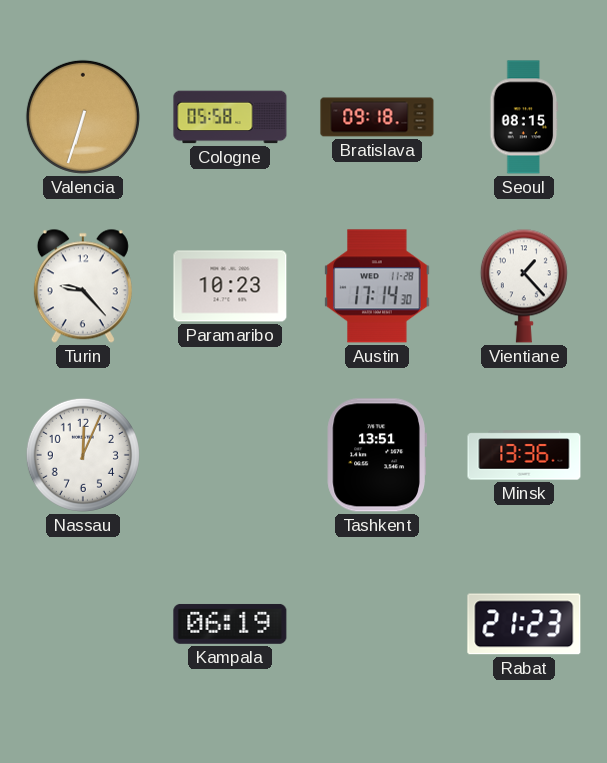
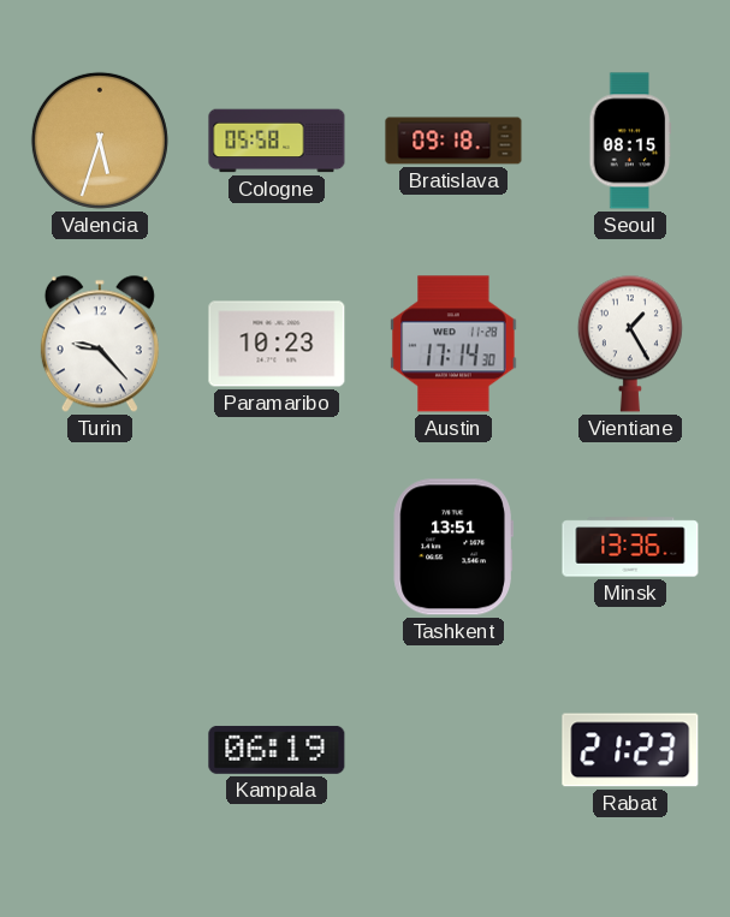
Valencia: 6:33 -> 5:33
Vientiane: 1:23 -> 1:25
Nassau: 12:04 -> none
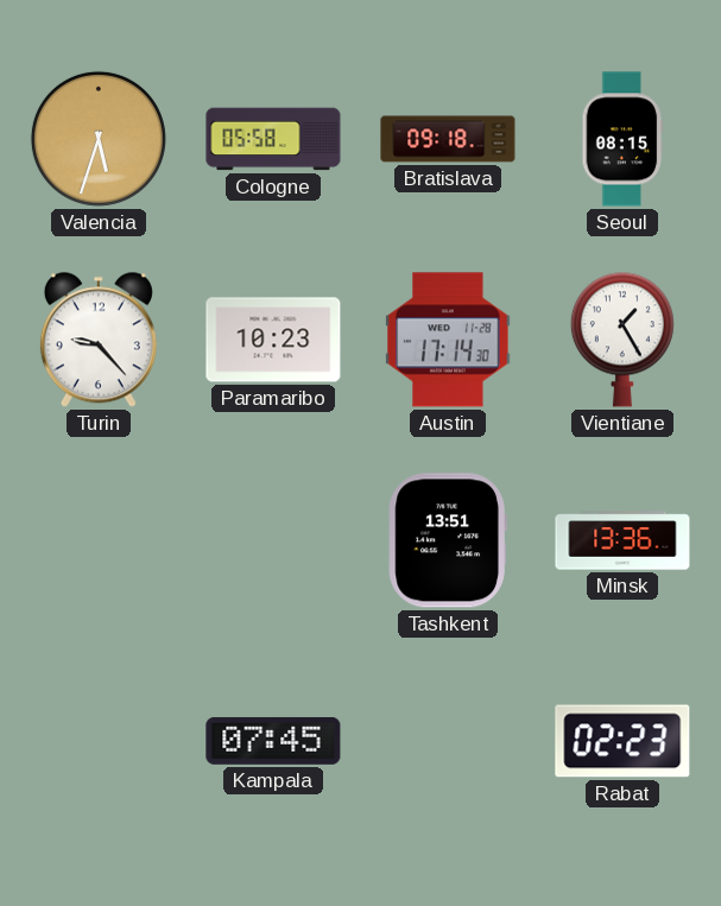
Kampala: 06:19 -> 07:45
Rabat: 21:23 -> 02:23
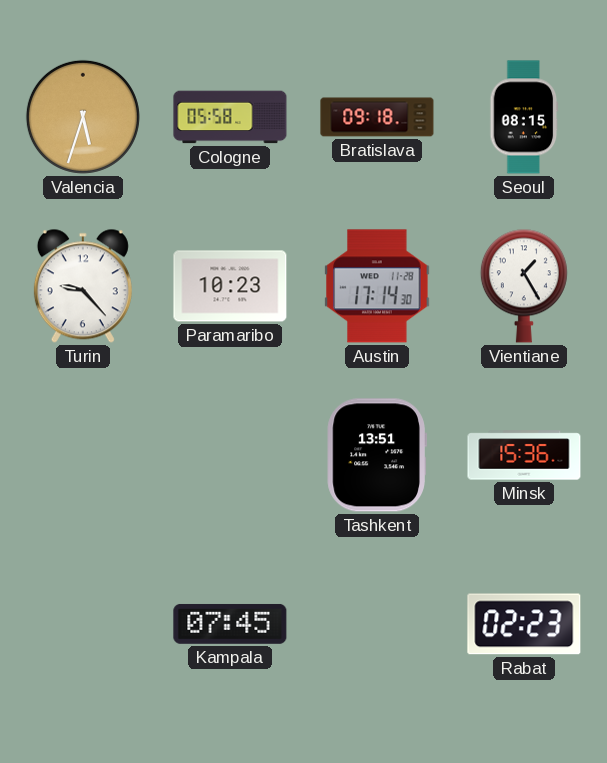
Minsk: 13:36 -> 15:36
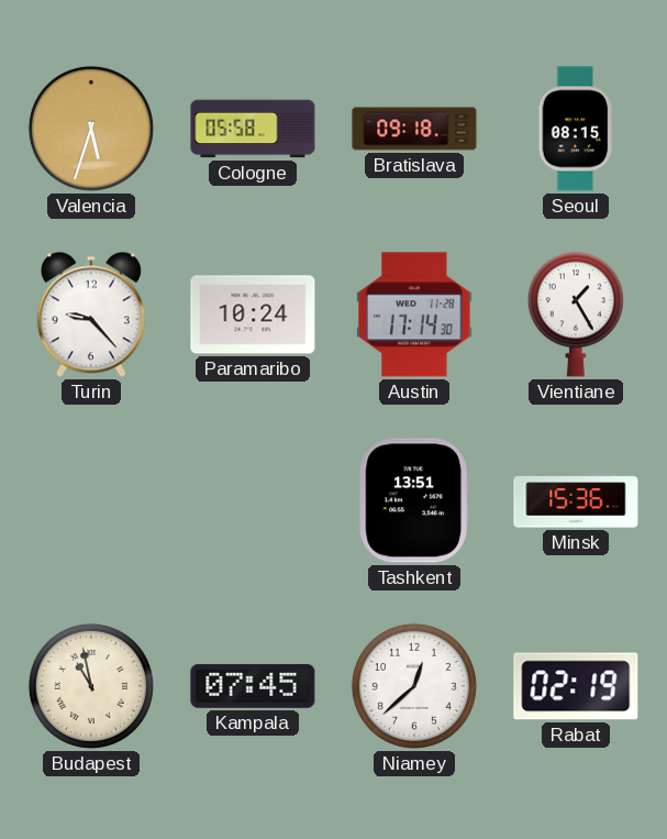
Paramaribo: 10:23 -> 10:24
Budapest: none -> 10:58
Niamey: none -> 12:38
Rabat: 02:23 -> 02:19
